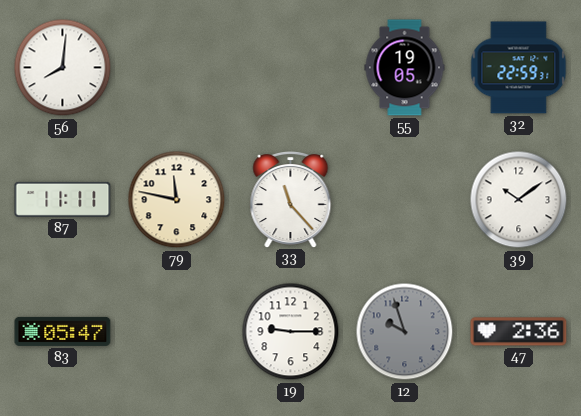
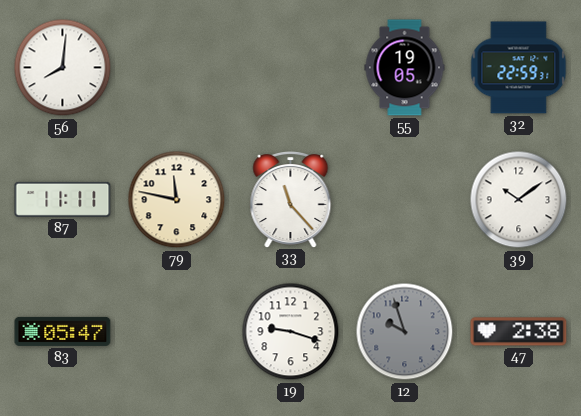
19: 9:15 -> 9:18
47: 2:36 -> 2:38
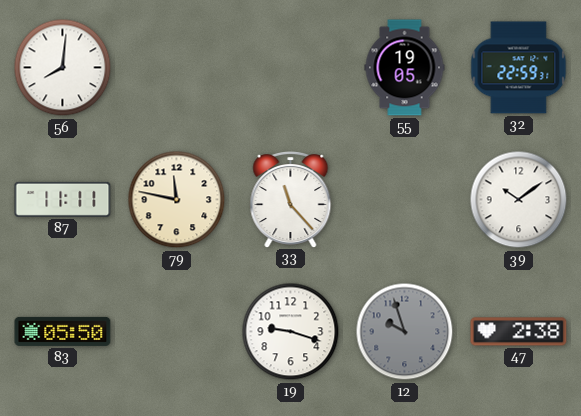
83: 05:47 -> 05:50
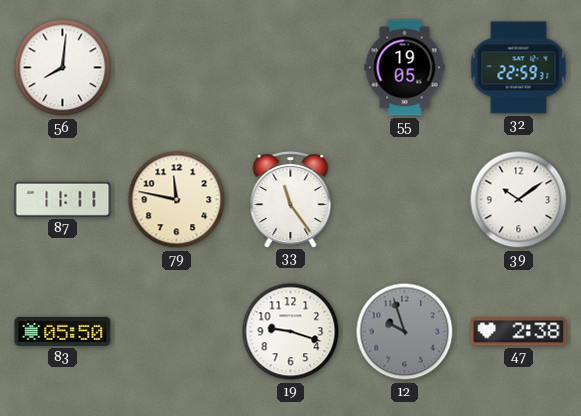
33: 11:23 -> 11:24
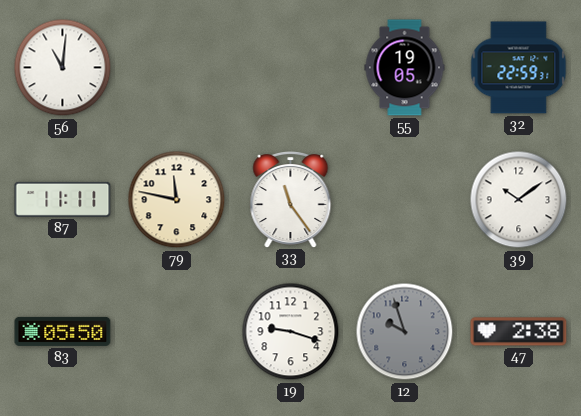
56: 8:01 -> 11:01
